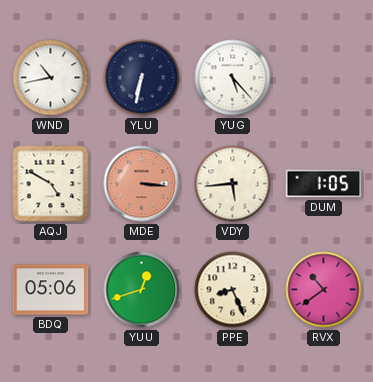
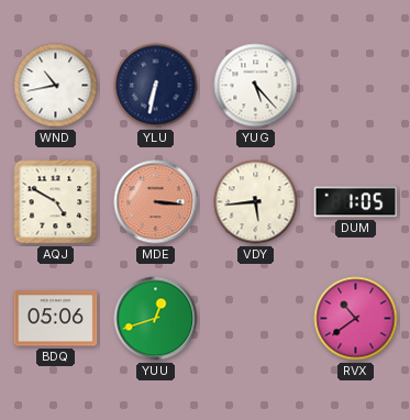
PPE: 8:26 -> none
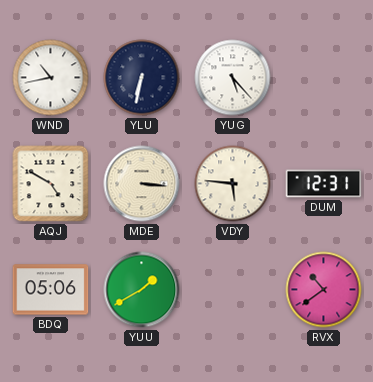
MDE dial: salmon -> cream
VDY: 5:44 -> 5:46
DUM: 1:05 -> 12:31
YUU: 12:42 -> 1:40
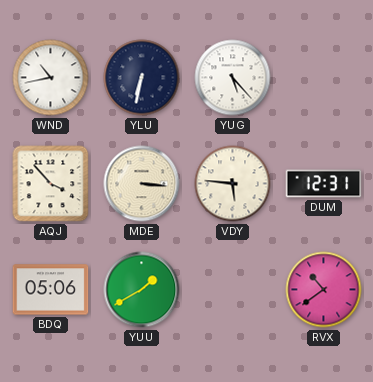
AQJ: 4:50 -> 3:53
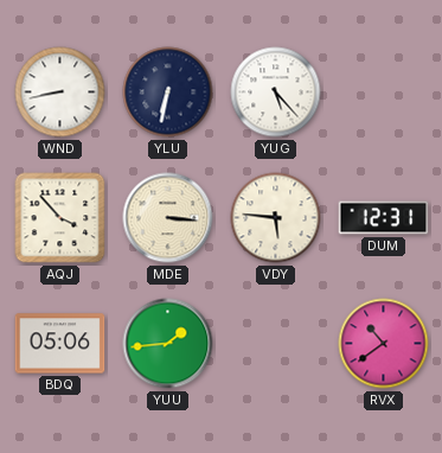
WND: 10:43 -> 8:43
YUU: 1:40 -> 1:44
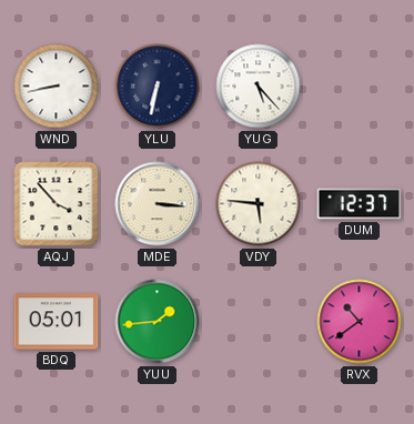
DUM: 12:31 -> 12:37
BDQ: 05:06 -> 05:01
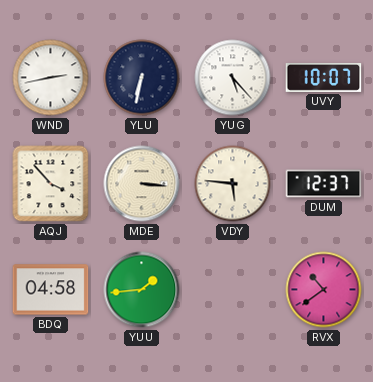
WND: 8:43 -> 2:43
UVY: none -> 10:07
BDQ: 05:01 -> 04:58
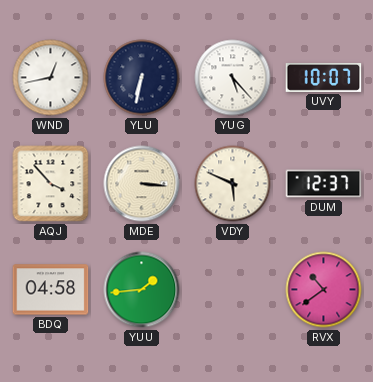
WND: 2:43 -> 12:43
VDY: 5:46 -> 5:49
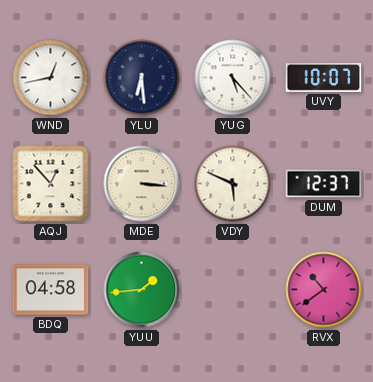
YLU: 6:32 -> 6:29
AQJ: 3:53 -> 12:53
